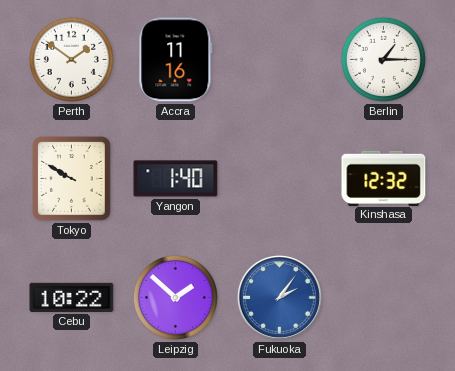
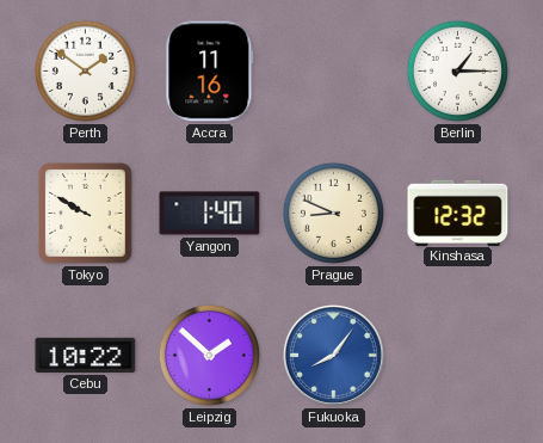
Prague: none -> 8:49
Fukuoka: 2:06 -> 8:06
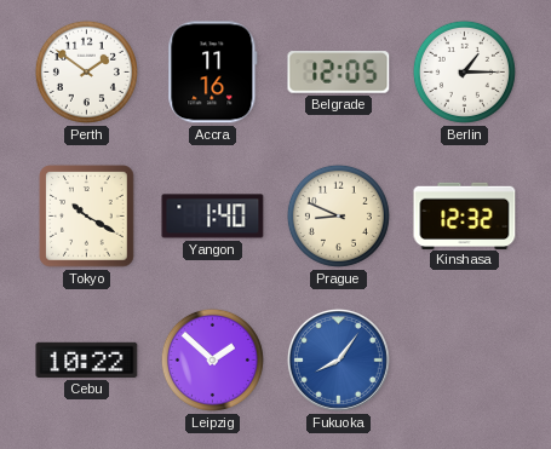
Belgrade: none -> 12:05
Tokyo: 9:50 -> 10:20
